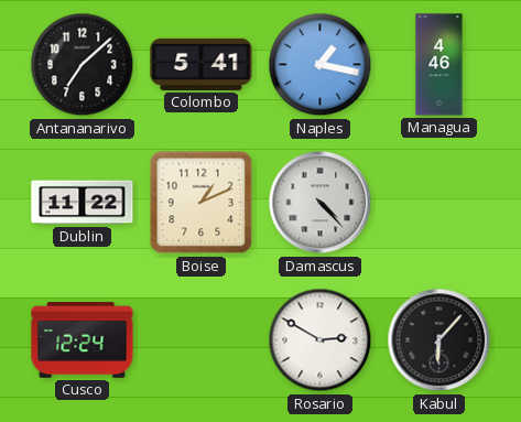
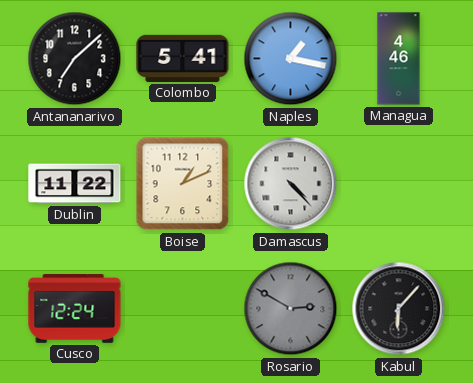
Rosario dial: white -> grey
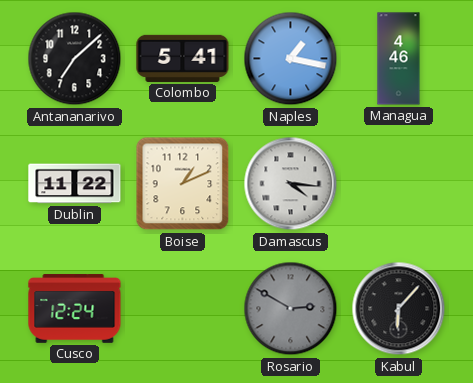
Damascus: 4:23 -> 4:16
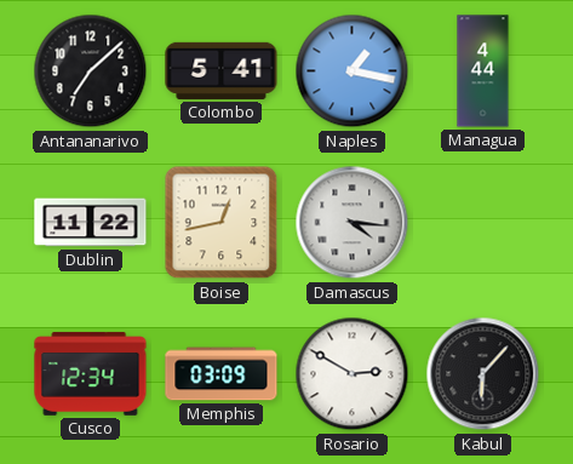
Managua: 4:46 -> 4:44
Boise: 1:11 -> 12:43
Cusco: 12:24 -> 12:34
Memphis: none -> 03:09
Rosario dial: grey -> white
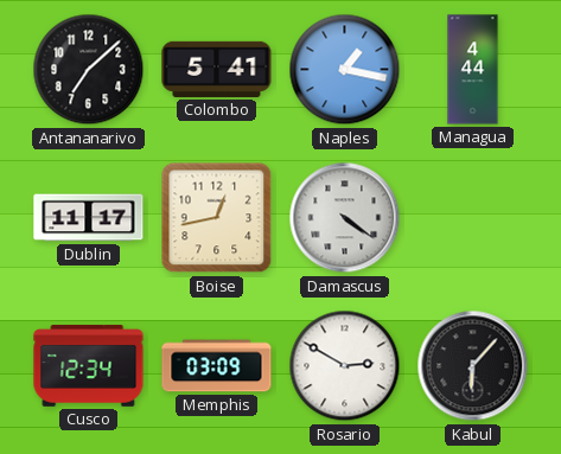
Dublin: 11:22 -> 11:17
Damascus: 4:16 -> 4:21
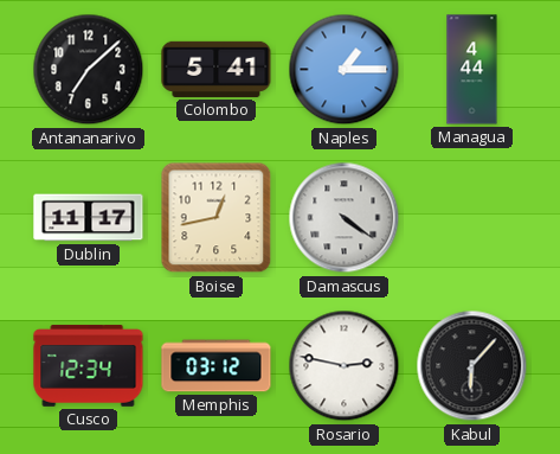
Naples: 1:17 -> 1:15
Memphis: 03:09 -> 03:12
Rosario: 2:50 -> 2:47
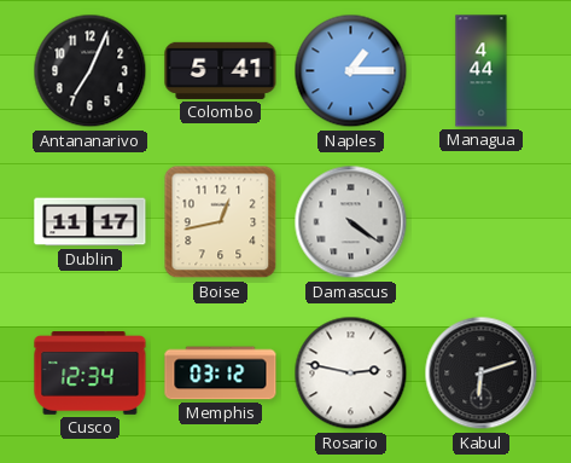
Antananarivo: 7:08 -> 7:04
Kabul: 6:07 -> 6:12
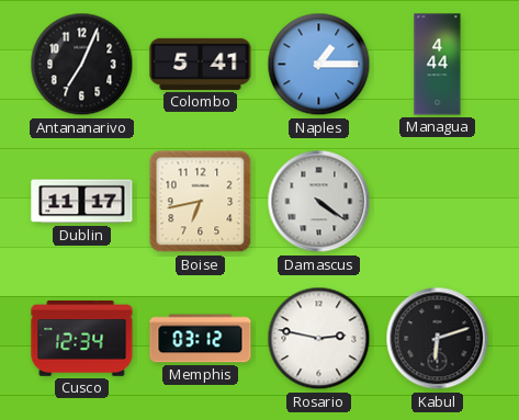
Boise: 12:43 -> 6:43
